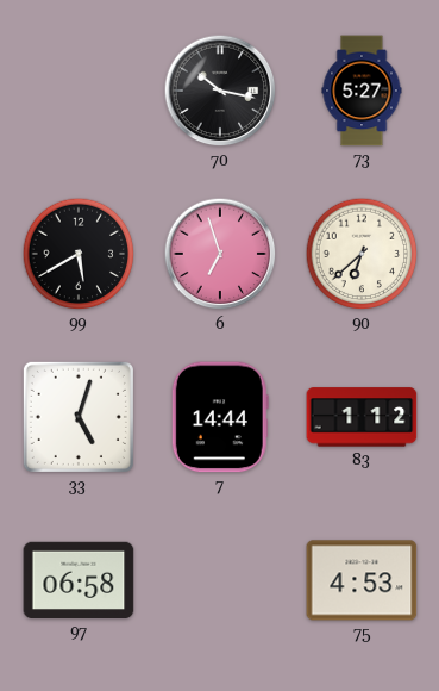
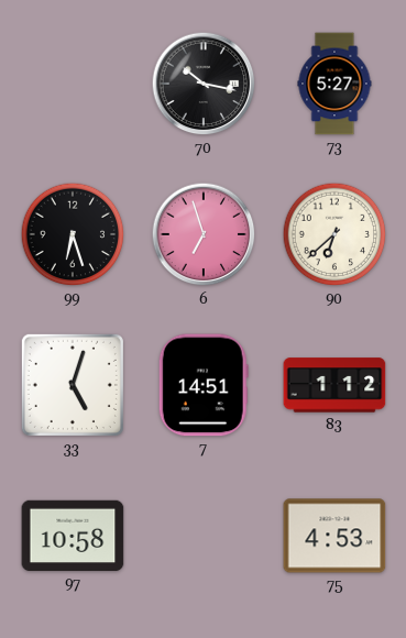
99: 5:40 -> 6:27
7: 14:44 -> 14:51
97: 06:58 -> 10:58
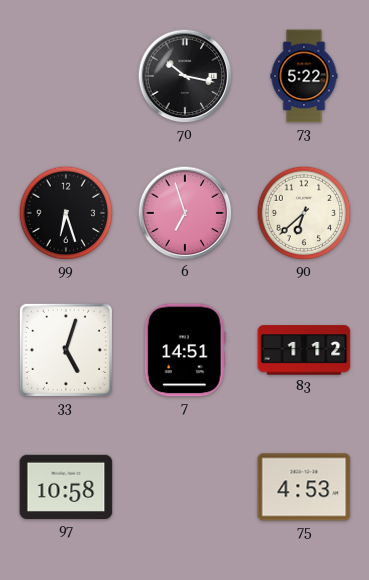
73: 5:27 -> 5:22
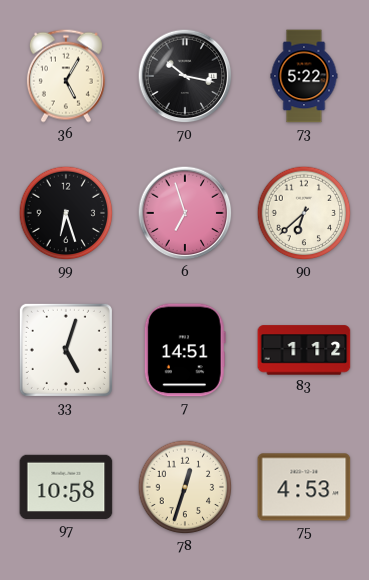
36: none -> 5:05
78: none -> 12:33
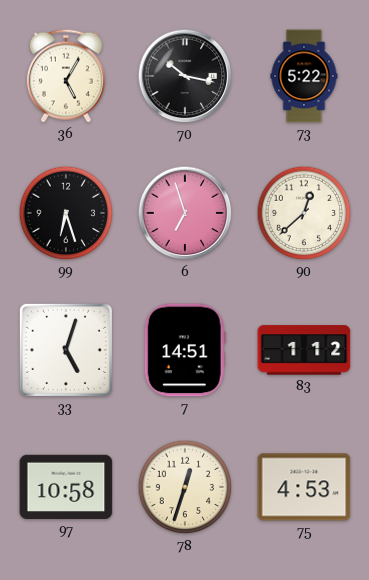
90: 6:38 -> 12:38
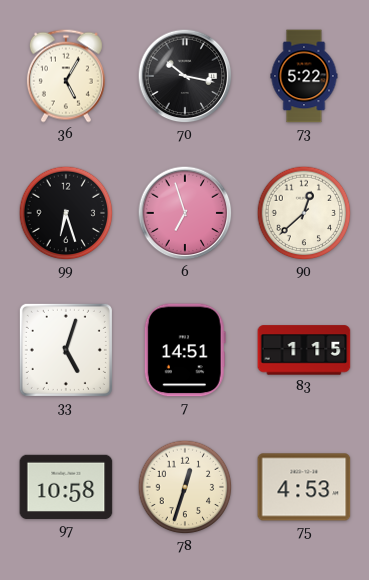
83: 1:12 -> 1:15
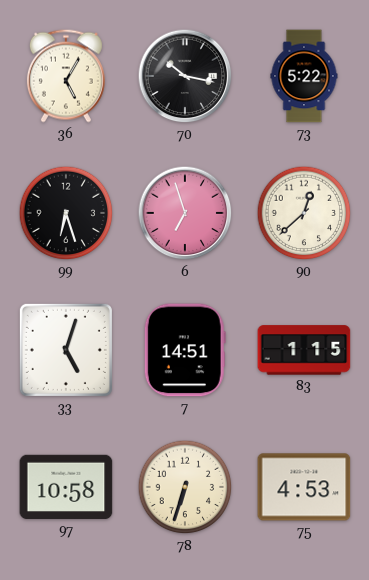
78: 12:33 -> 6:33
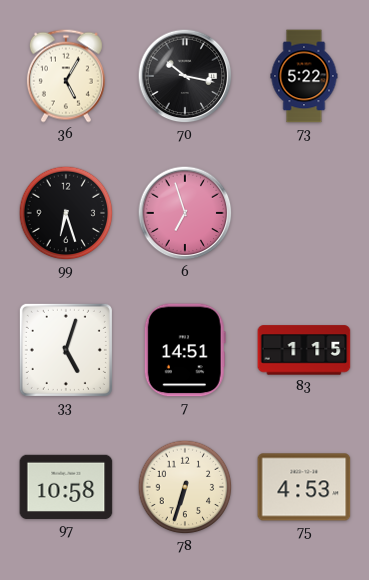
90: 12:38 -> none
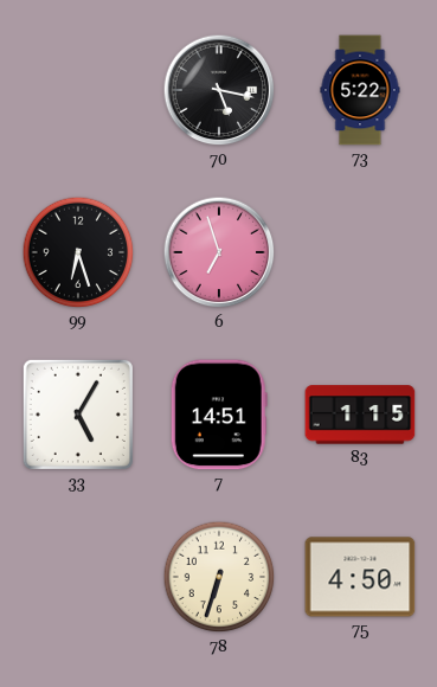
36: 5:05 -> none
70: 10:17 -> 5:17
33: 5:03 -> 5:05
97: 10:58 -> none
75: 4:53 -> 4:50
